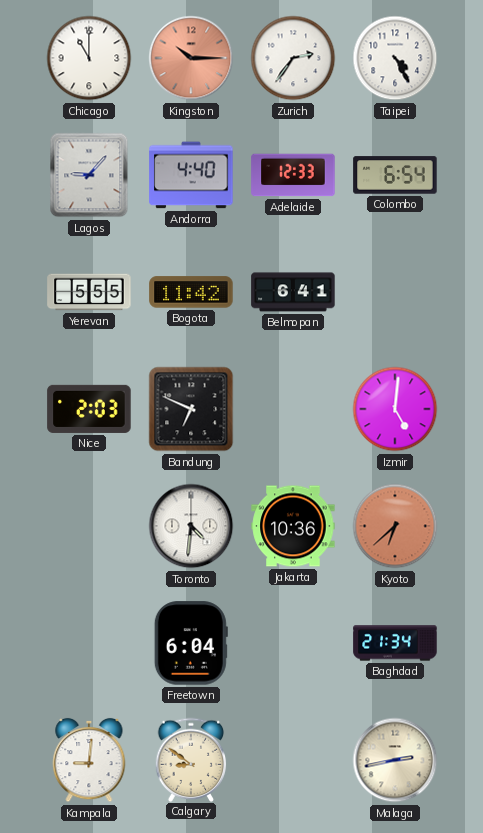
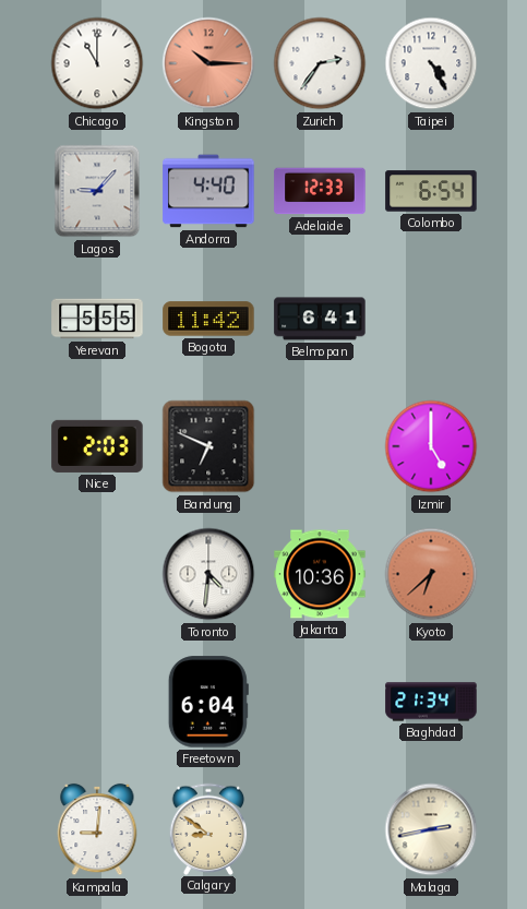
Izmir: 5:01 -> 5:00
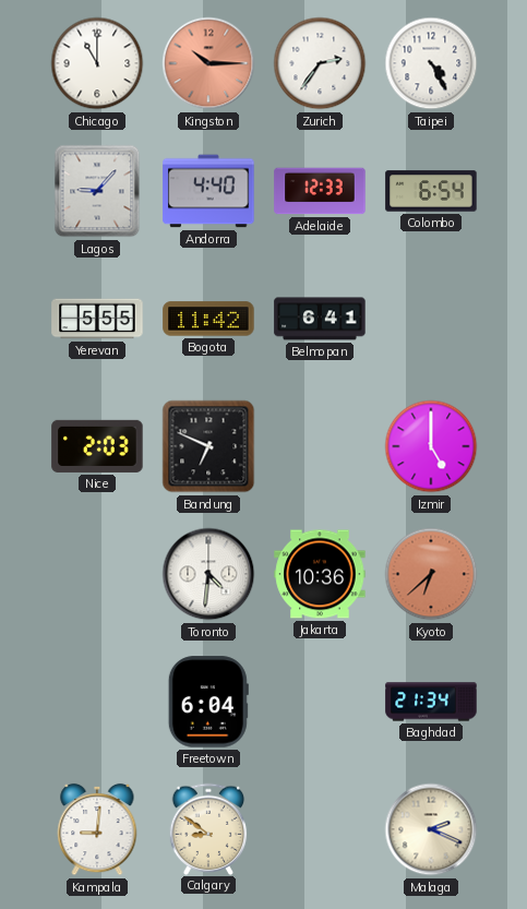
Malaga: 2:43 -> 2:19
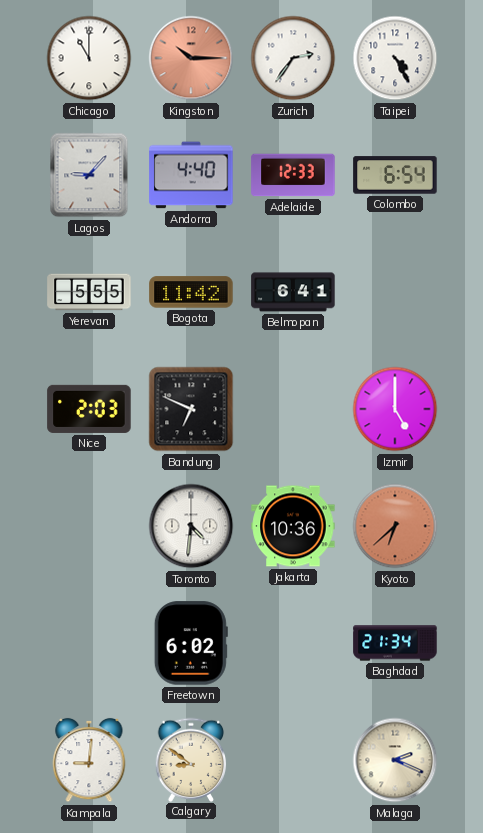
Freetown: 6:04 -> 6:02
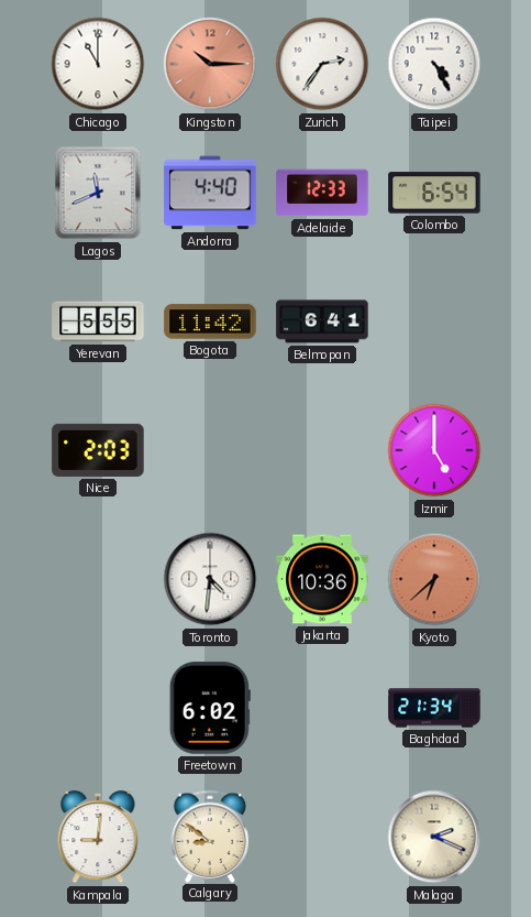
Lagos: 9:07 -> 11:41
Bandung: 6:49 -> none
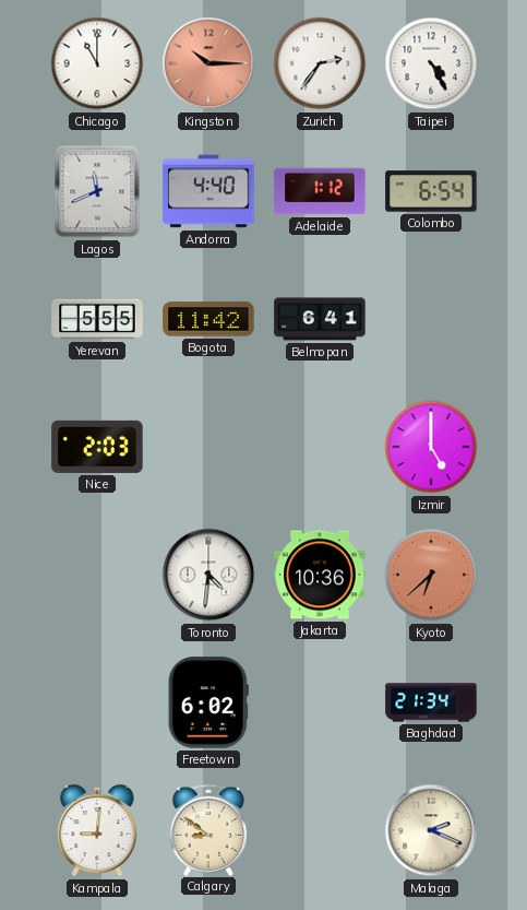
Adelaide: 12:33 -> 1:12
